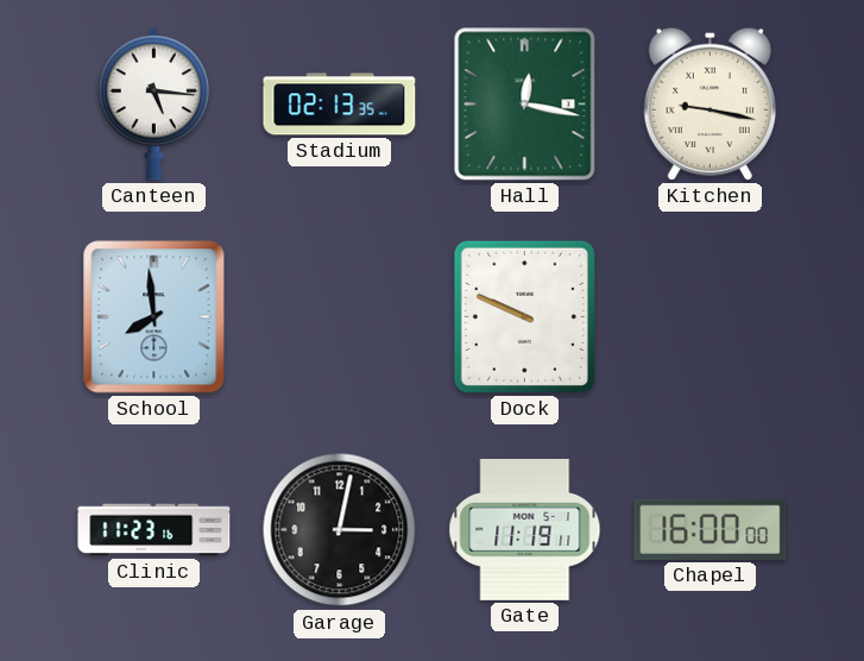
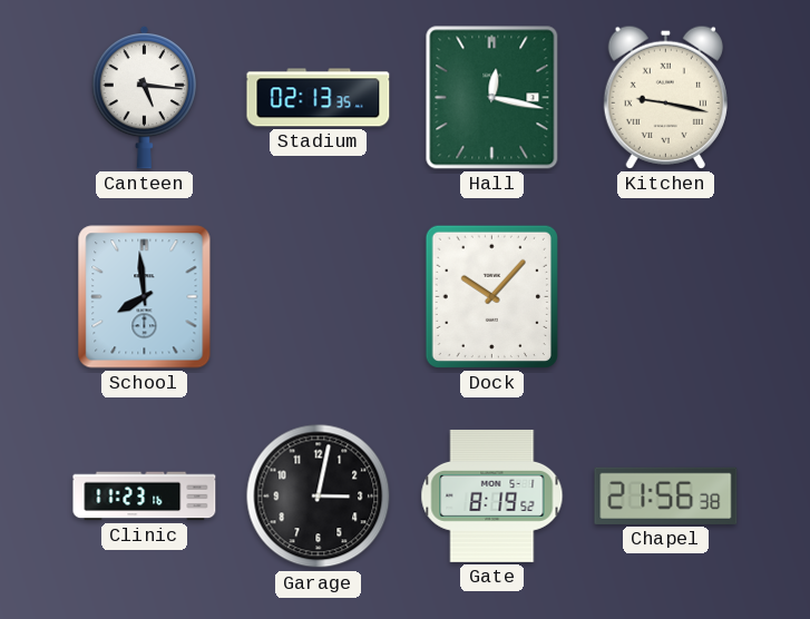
Dock: 9:49 -> 10:07
Gate: 11:19 -> 8:19
Chapel: 16:00 -> 21:56
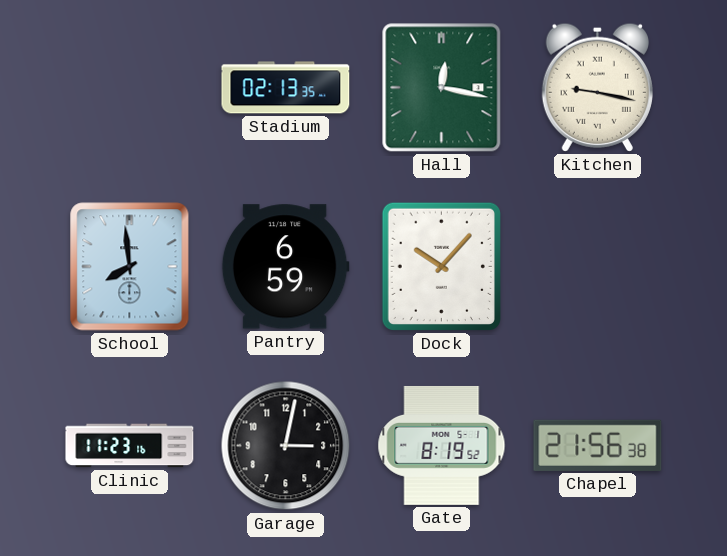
Canteen: 5:16 -> none
Pantry: none -> 6:59
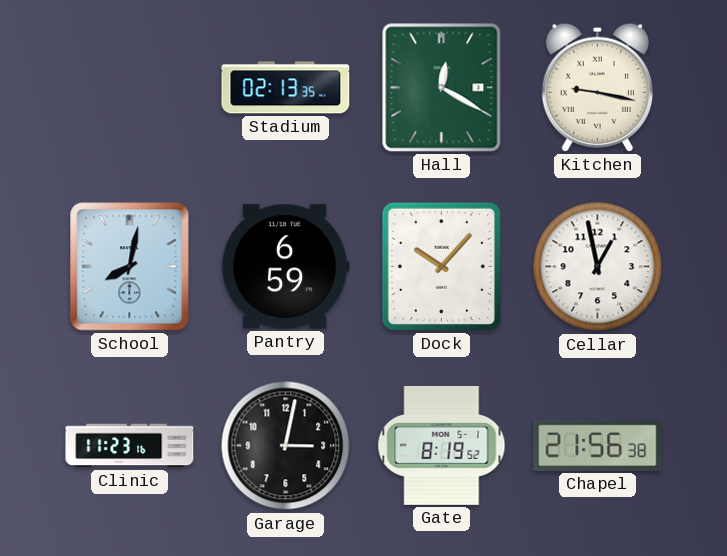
Hall: 12:17 -> 12:20
School: 7:59 -> 8:02
Cellar: none -> 12:58
